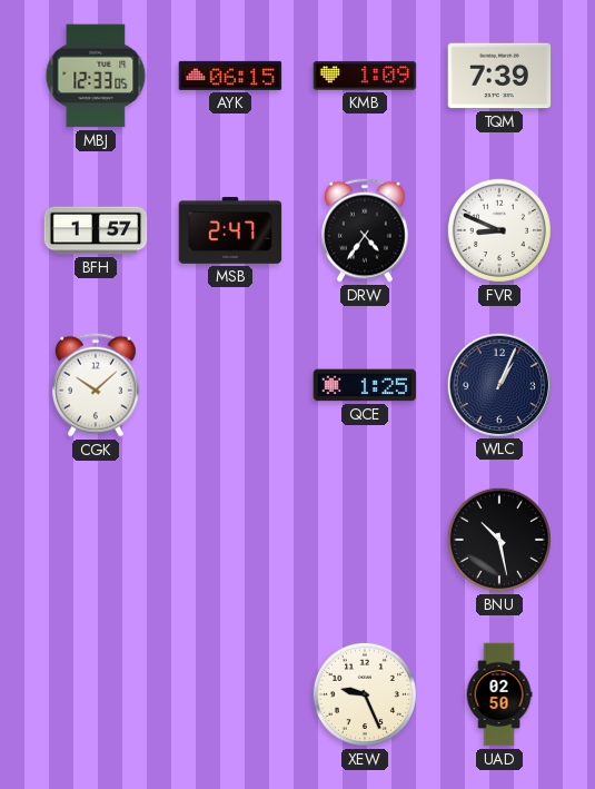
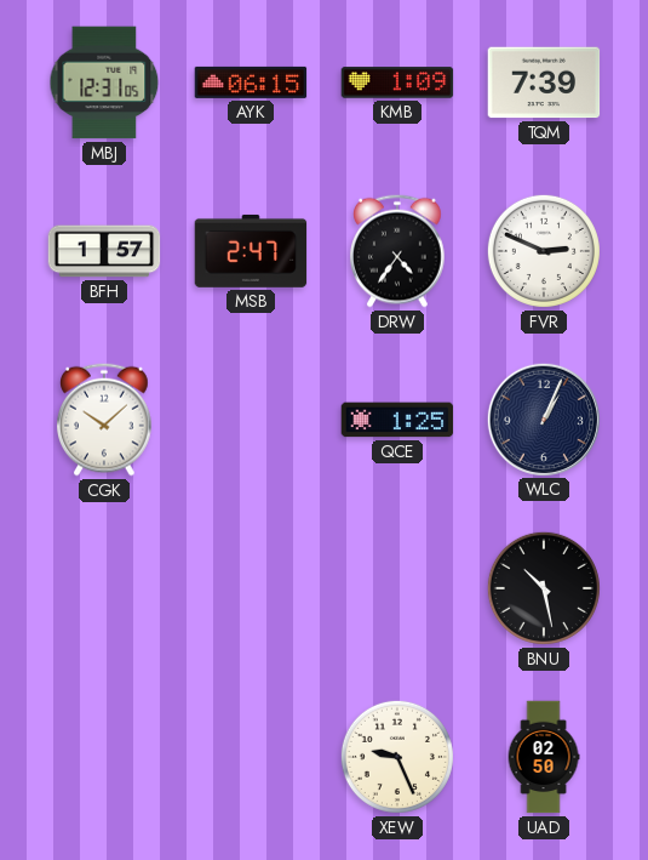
MBJ: 12:33 -> 12:31
FVR: 8:49 -> 2:49
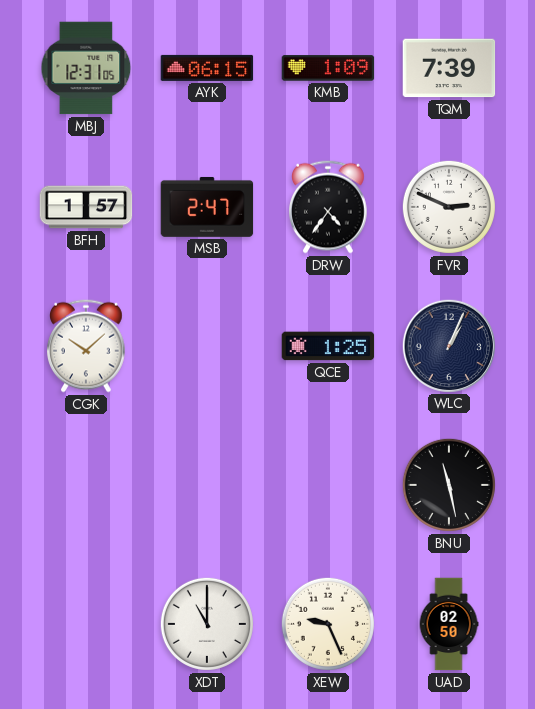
BNU: 10:28 -> 11:28
XDT: none -> 11:00
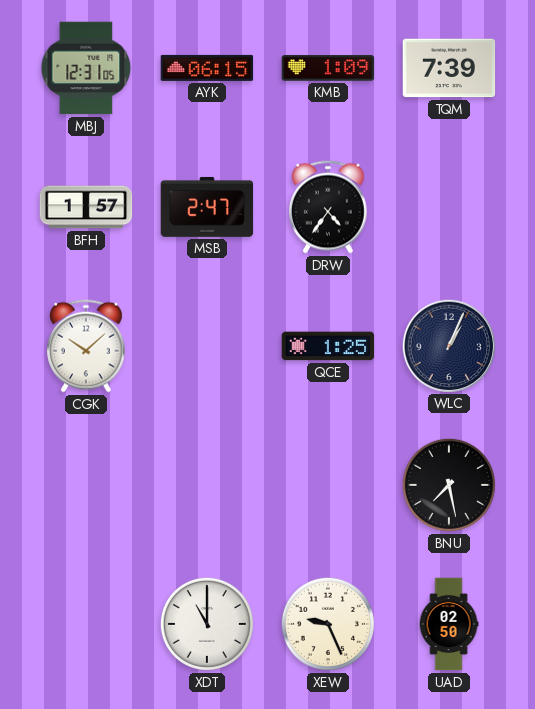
FVR: 2:49 -> none
BNU: 11:28 -> 7:28
